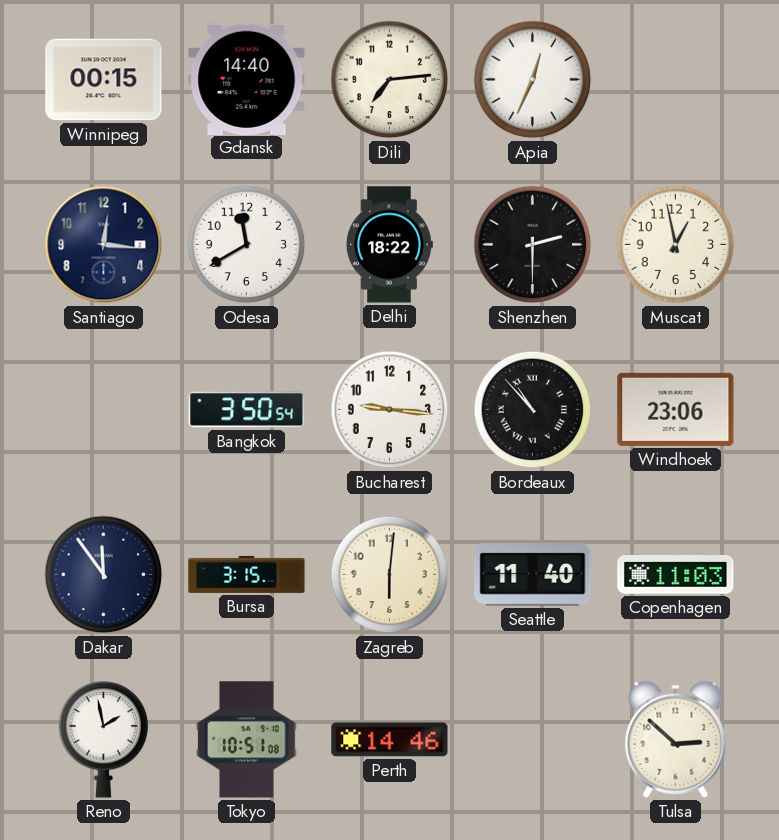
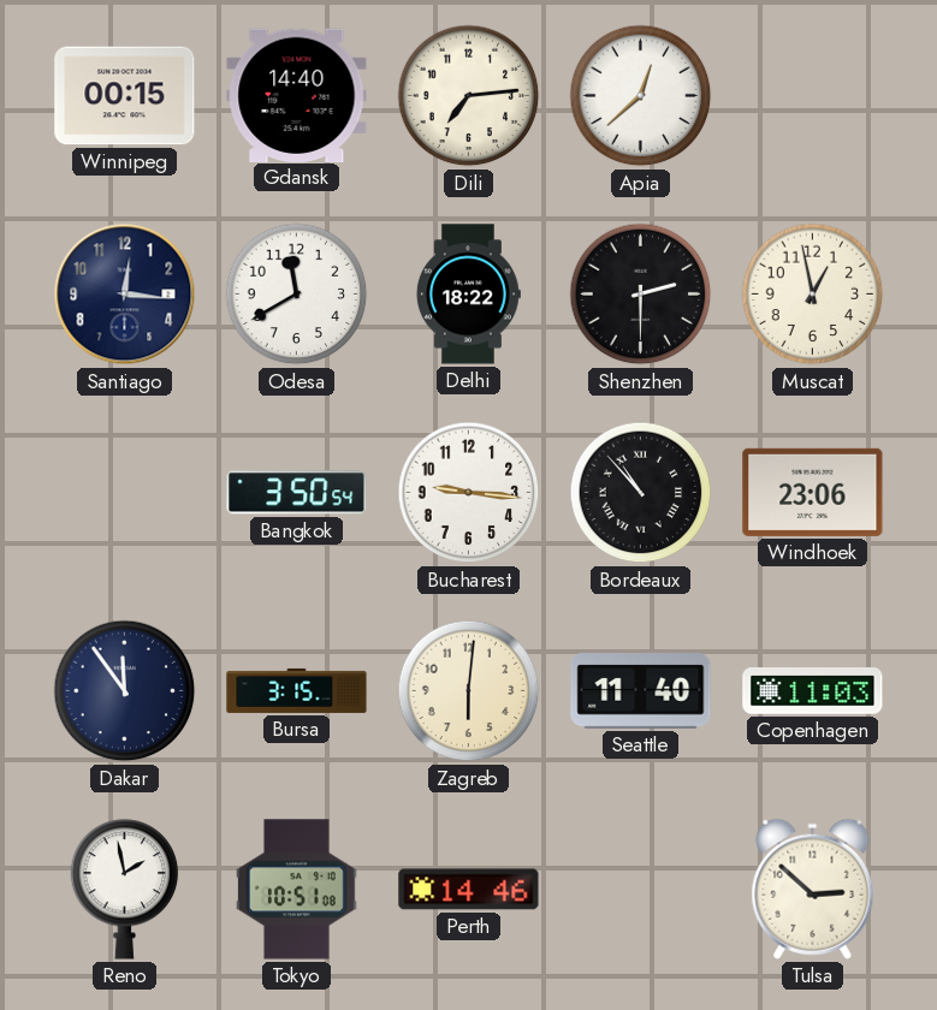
Apia: 12:34 -> 12:38
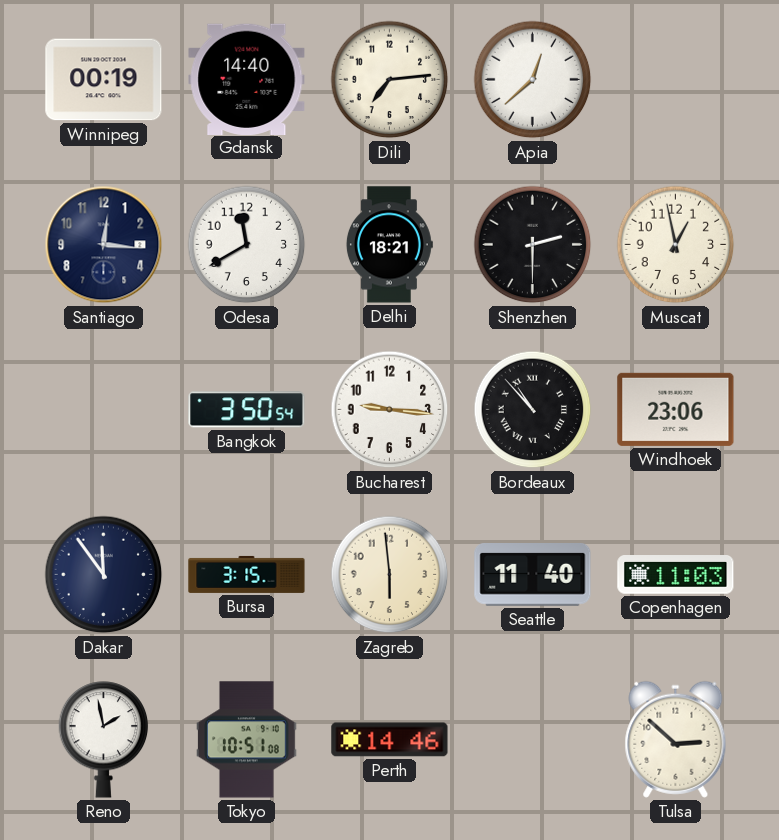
Winnipeg: 00:15 -> 00:19
Delhi: 18:22 -> 18:21
Zagreb: 6:01 -> 5:59
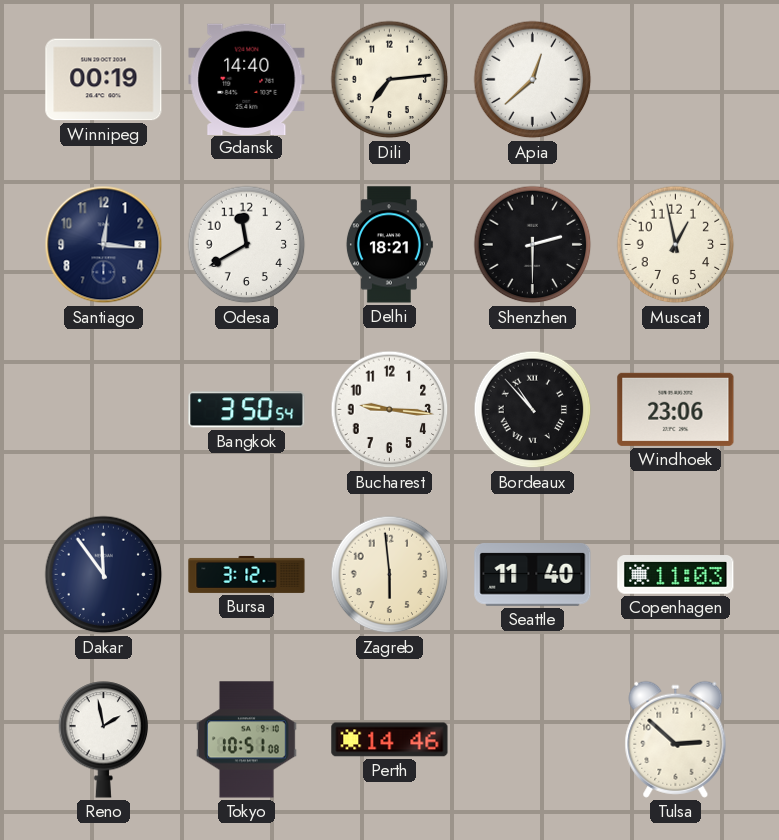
Bursa: 3:15 -> 3:12
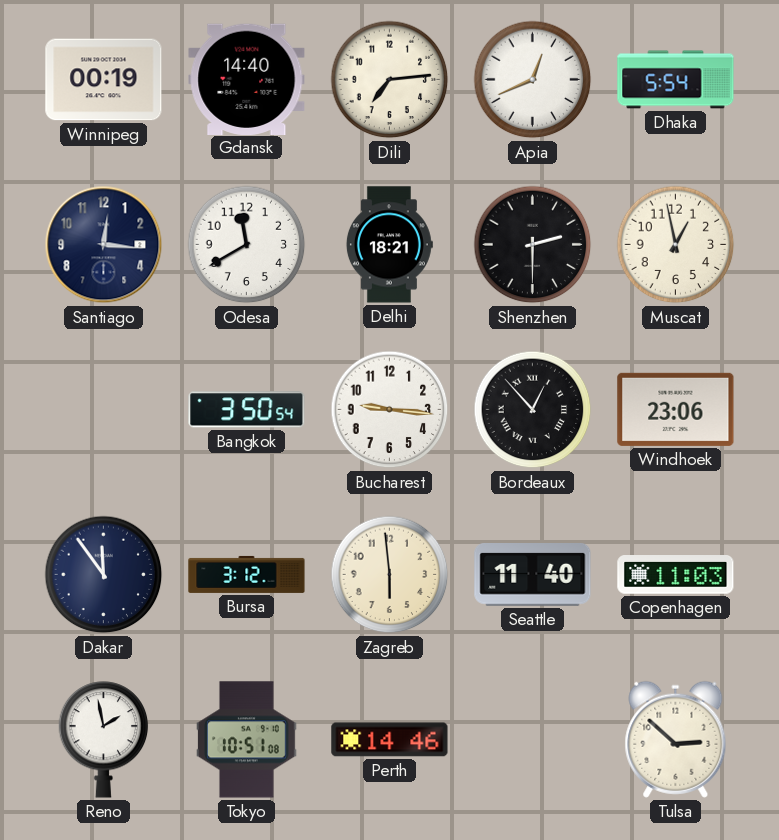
Apia: 12:38 -> 12:41
Dhaka: none -> 5:54
Bordeaux: 10:53 -> 12:53
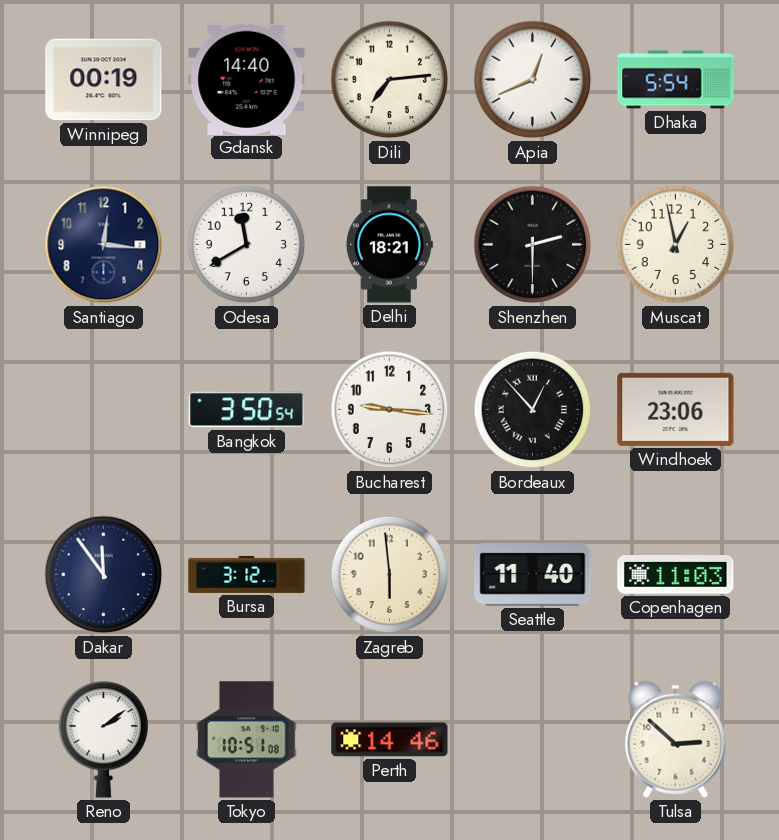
Reno: 1:58 -> 2:09
